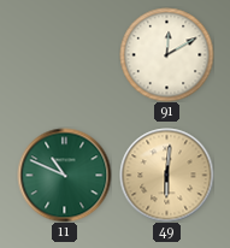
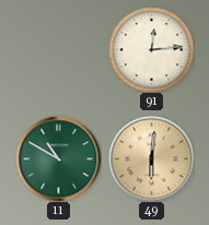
91: 12:10 -> 12:14
11: 10:49 -> 10:50
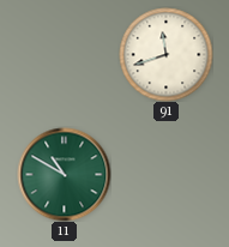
91: 12:14 -> 11:42
49: 6:01 -> none
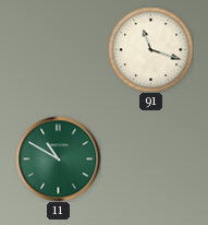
91: 11:42 -> 11:18
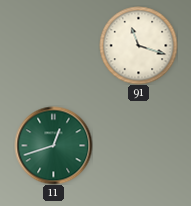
11: 10:50 -> 12:42
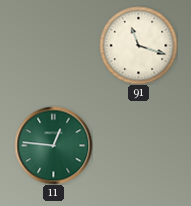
11: 12:42 -> 12:46
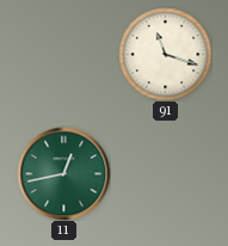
11: 12:46 -> 12:43
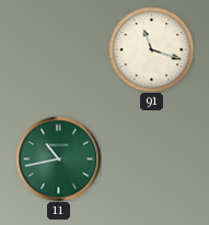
11: 12:43 -> 10:43
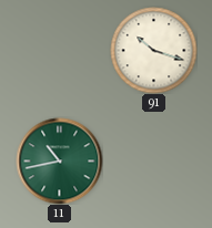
91: 11:18 -> 10:18
